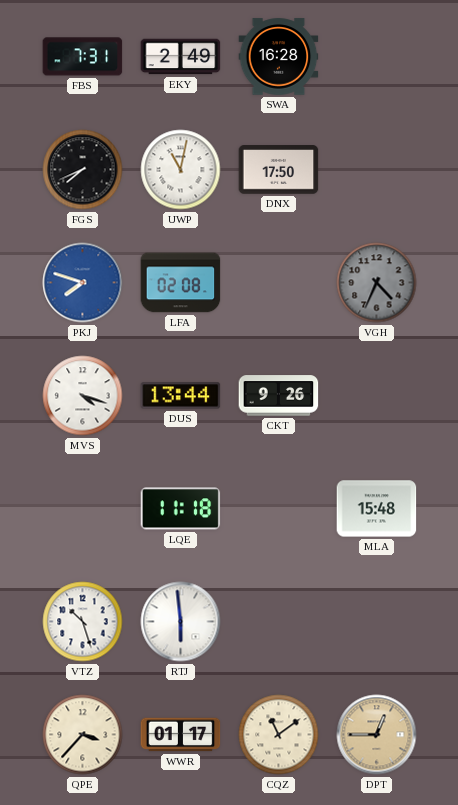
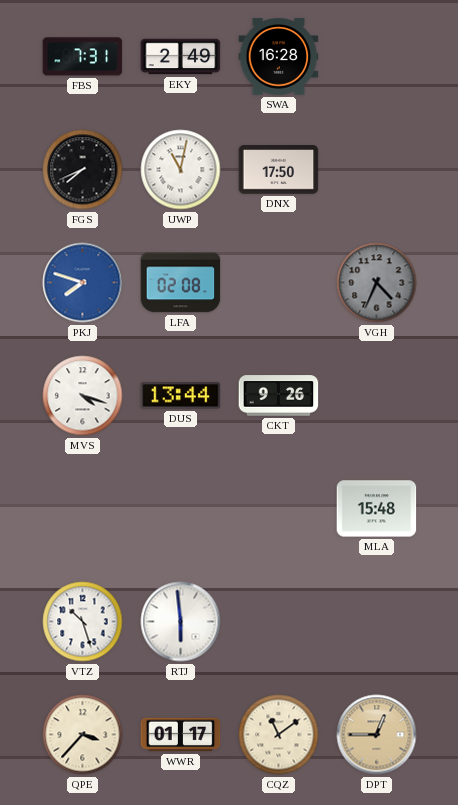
LQE: 11:18 -> none
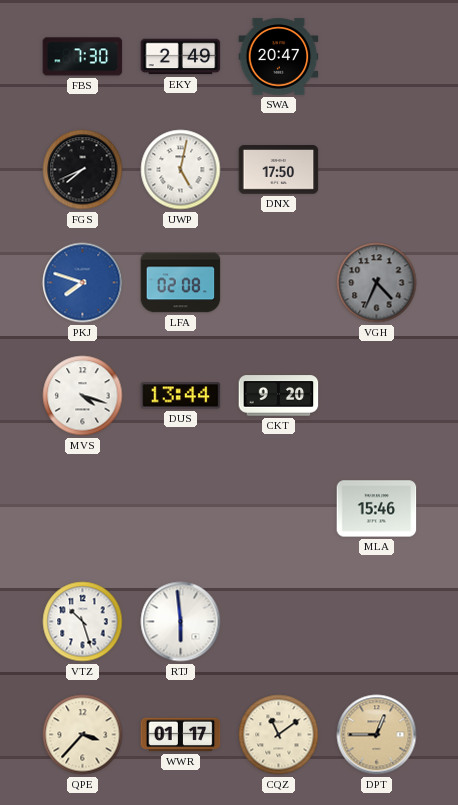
FBS: 7:31 -> 7:30
SWA: 16:28 -> 20:47
UWP: 11:02 -> 5:02
CKT: 9:26 -> 9:20
MLA: 15:48 -> 15:46
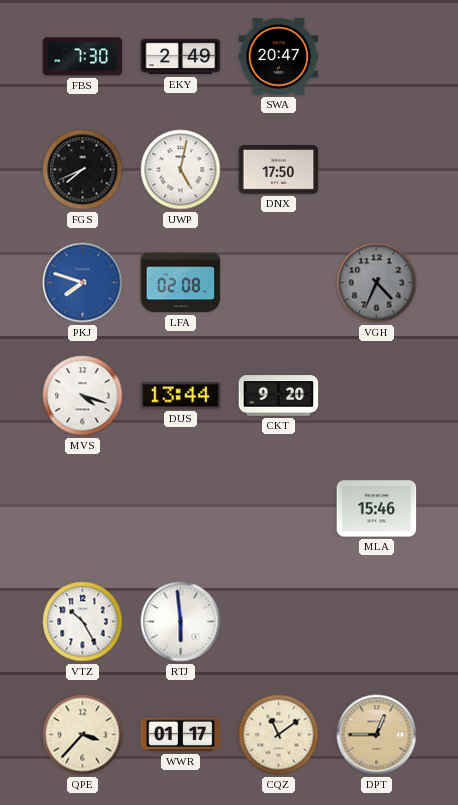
VTZ: 10:27 -> 10:25
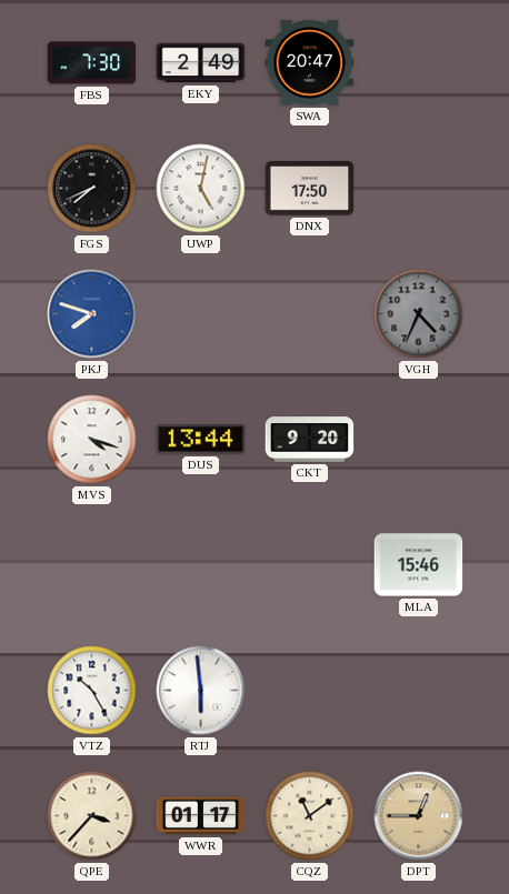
LFA: 02:08 -> none
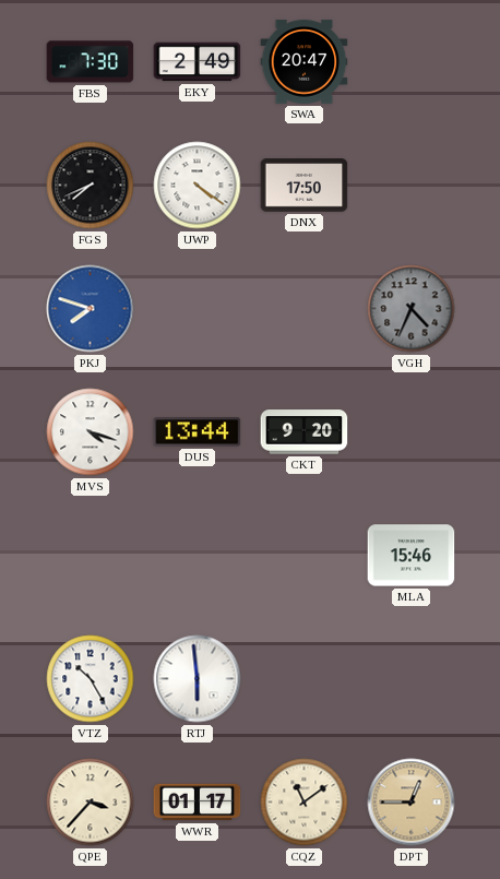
UWP: 5:02 -> 4:21
